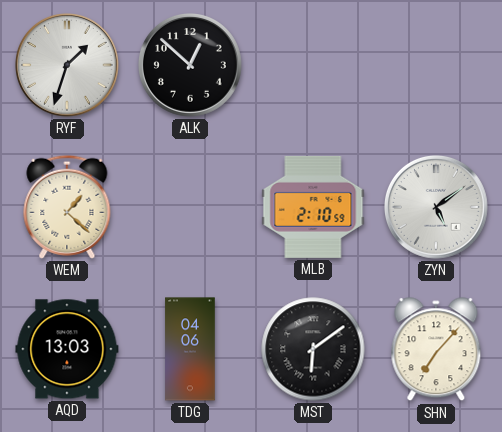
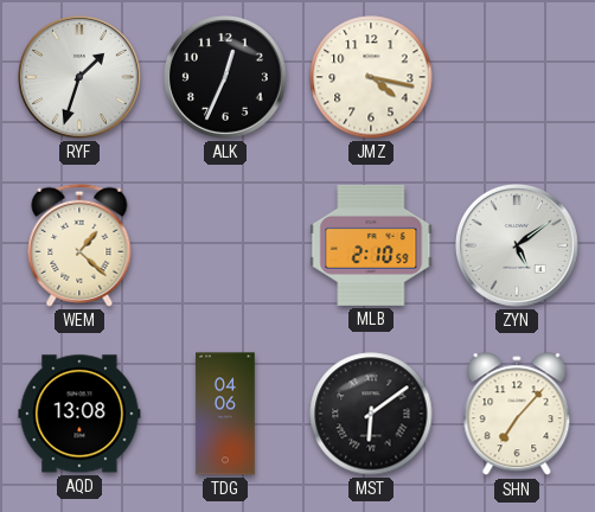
ALK: 12:52 -> 12:34
JMZ: none -> 4:17
AQD: 13:03 -> 13:08
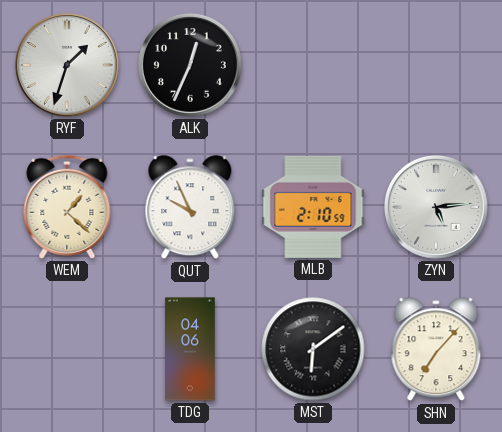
JMZ: 4:17 -> none
QUT: none -> 9:56
ZYN: 5:09 -> 5:14
AQD: 13:08 -> none
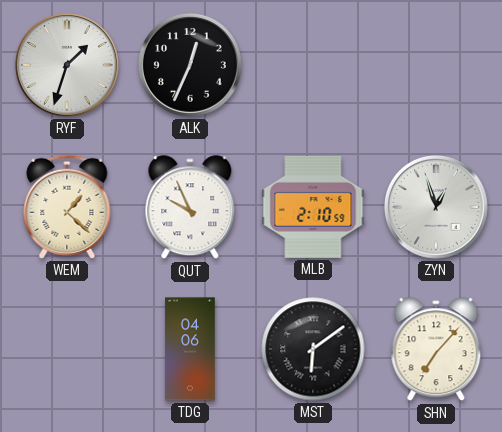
ZYN: 5:14 -> 12:57
